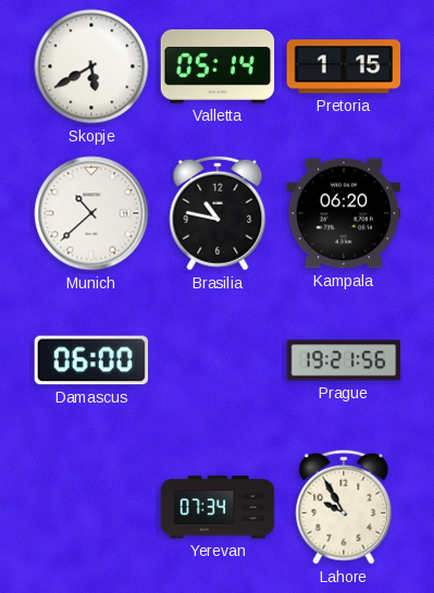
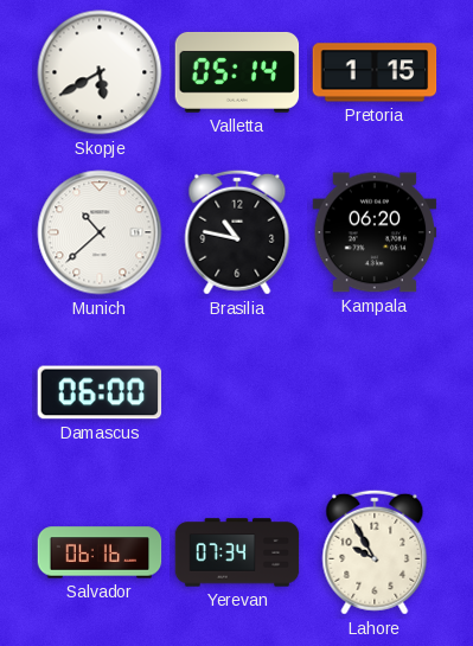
Prague: 19:21 -> none
Salvador: none -> 06:16
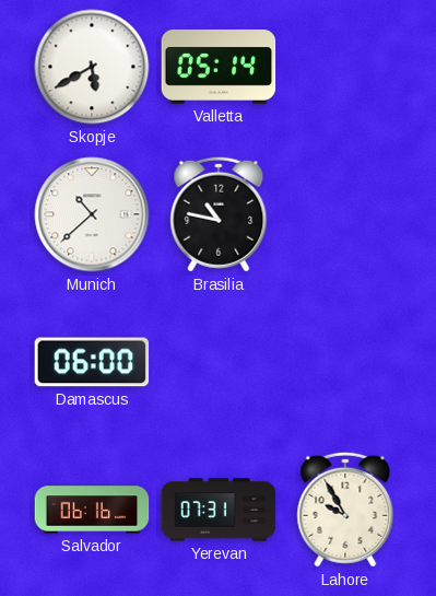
Pretoria: 1:15 -> none
Kampala: 06:20 -> none
Yerevan: 07:34 -> 07:31
